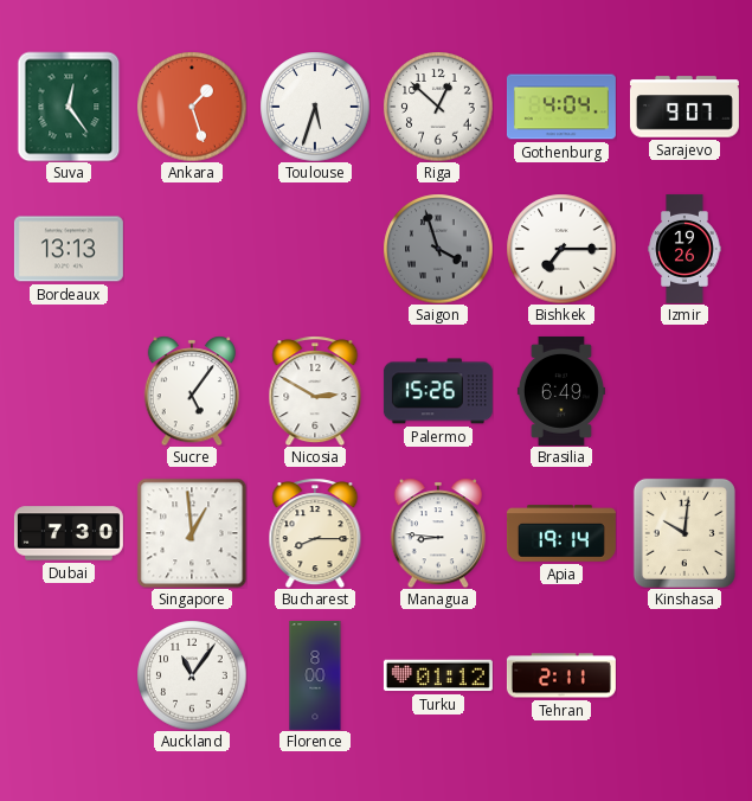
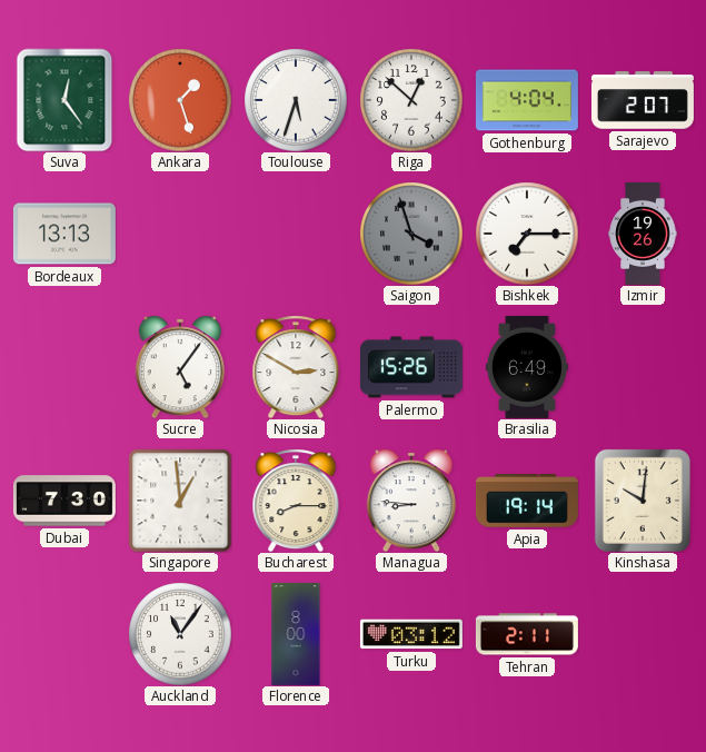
Sarajevo: 9:07 -> 2:07
Turku: 01:12 -> 03:12
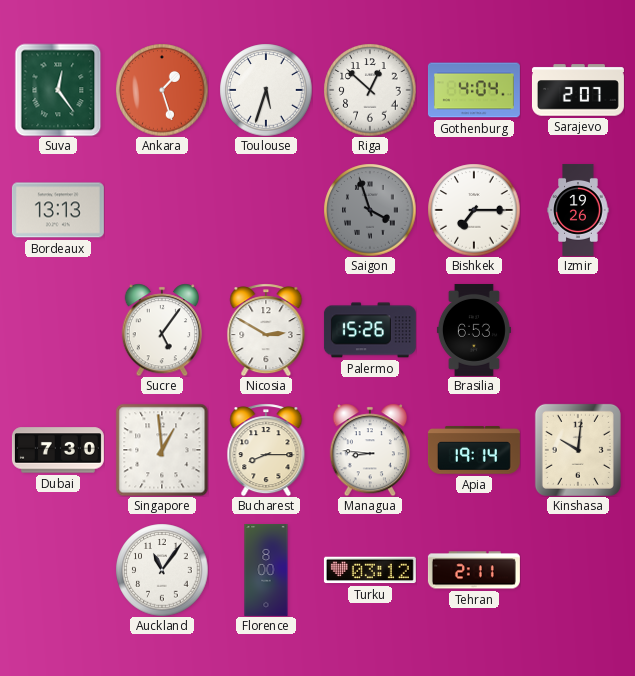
Brasilia: 6:49 -> 6:53
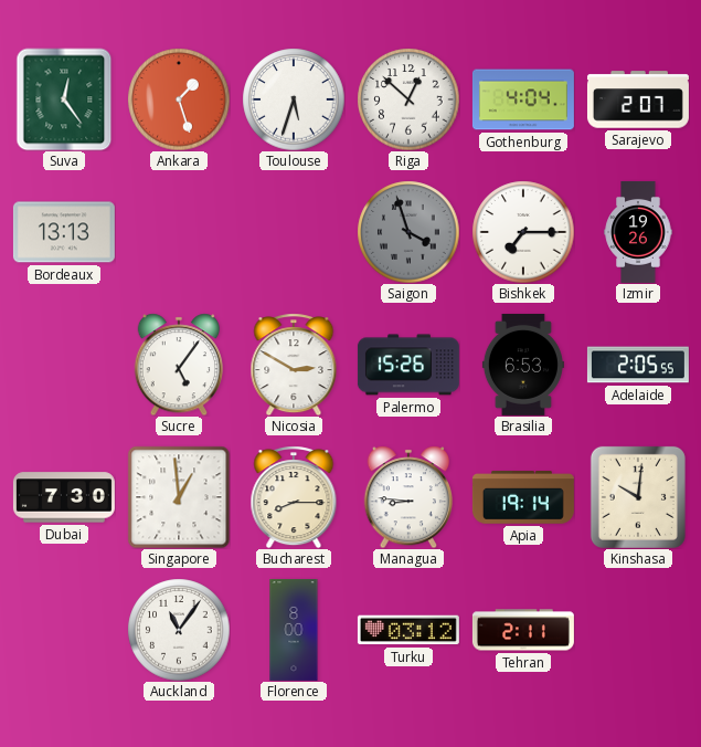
Adelaide: none -> 2:05
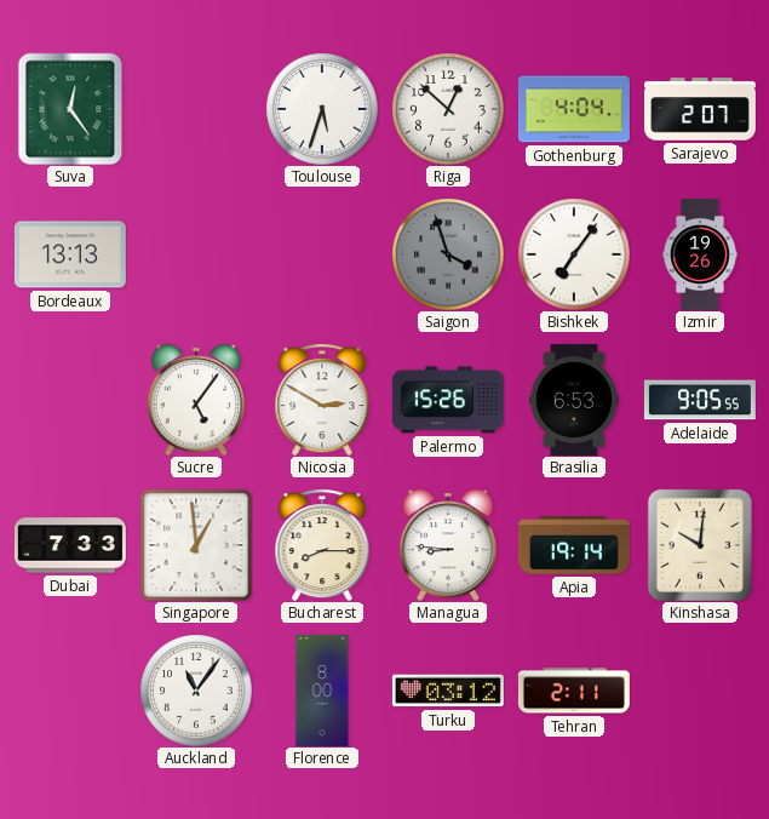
Ankara: 1:27 -> none
Bishkek: 7:15 -> 7:06
Adelaide: 2:05 -> 9:05
Dubai: 7:30 -> 7:33
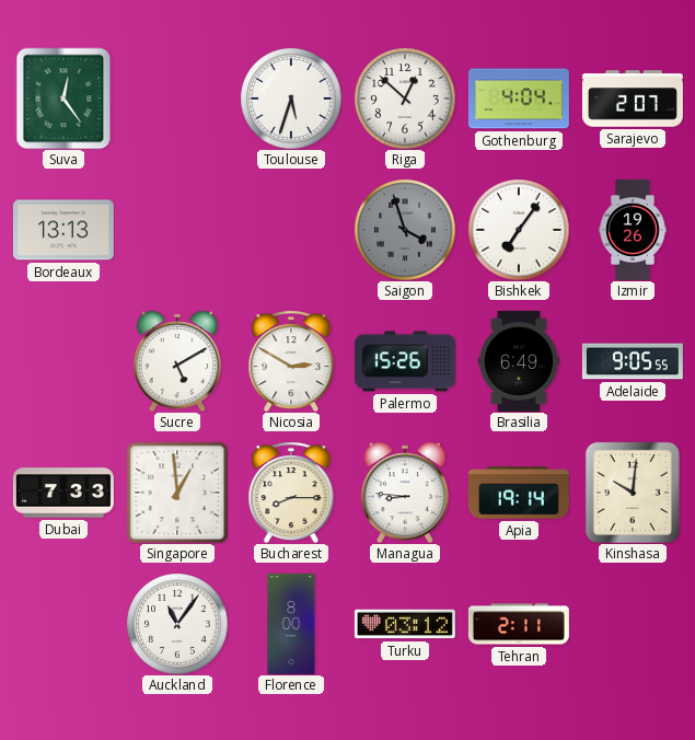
Sucre: 5:06 -> 5:10
Brasilia: 6:53 -> 6:49
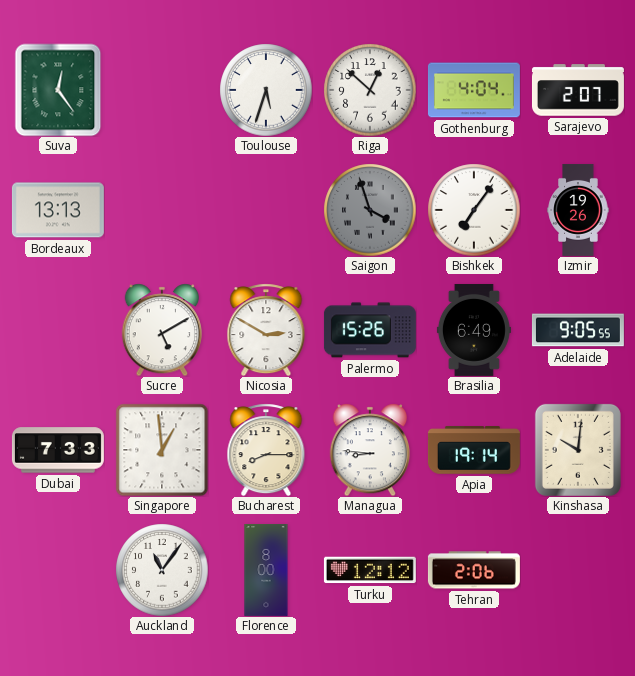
Turku: 03:12 -> 12:12
Tehran: 2:11 -> 2:06
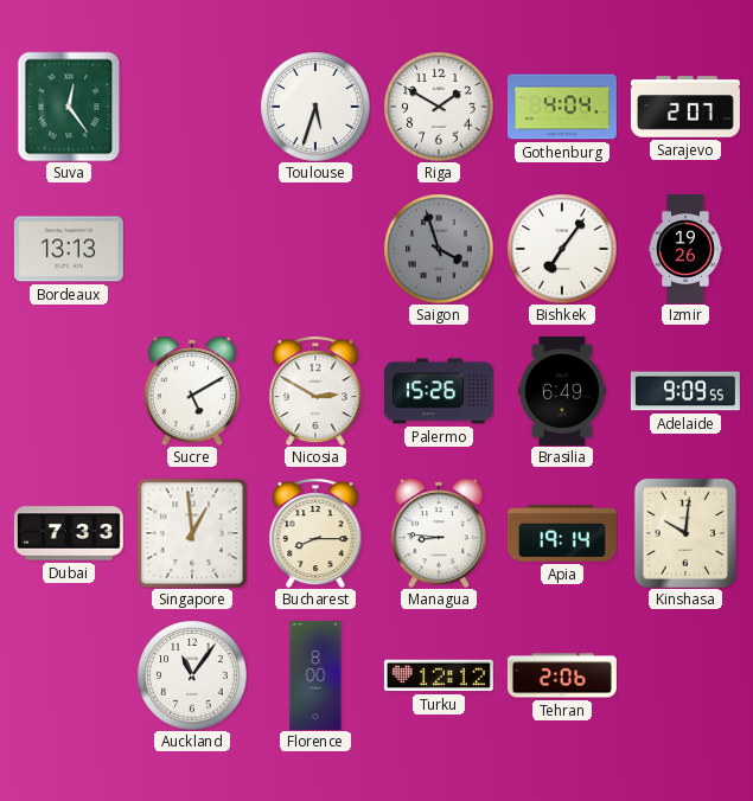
Riga: 12:52 -> 1:50
Adelaide: 9:05 -> 9:09
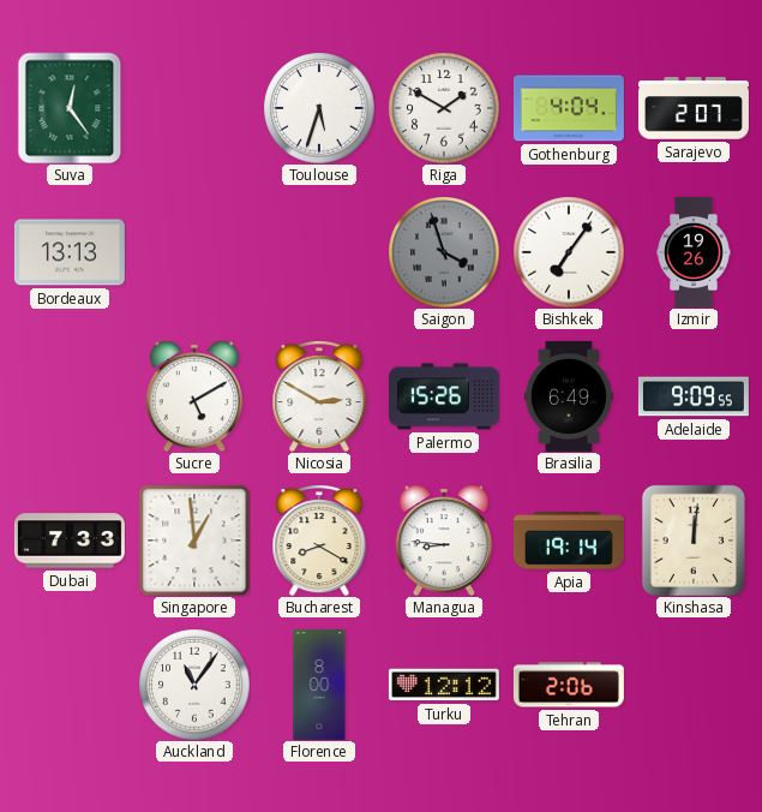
Bucharest: 8:15 -> 8:20
Kinshasa: 10:01 -> 12:01
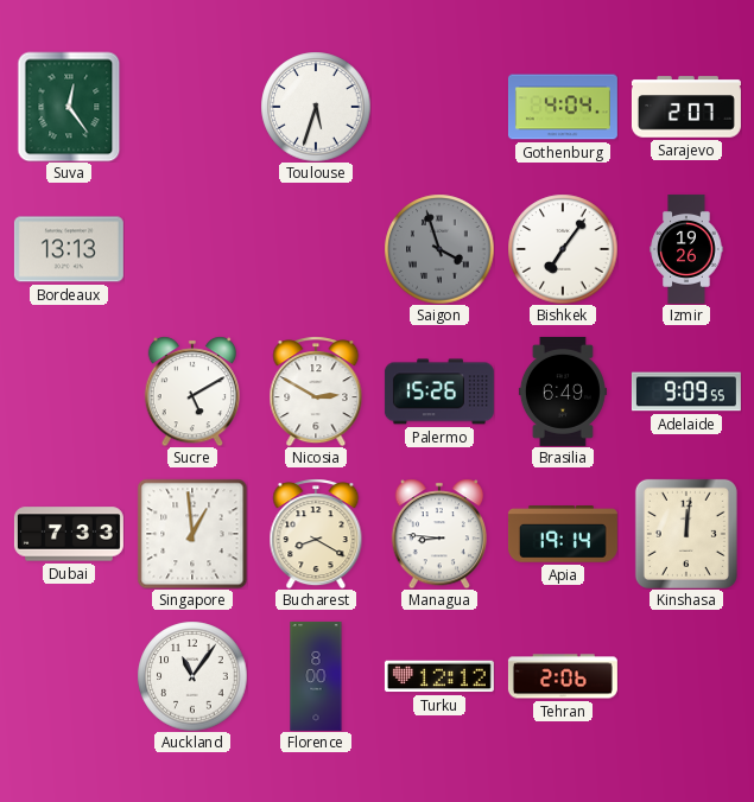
Riga: 1:50 -> none
